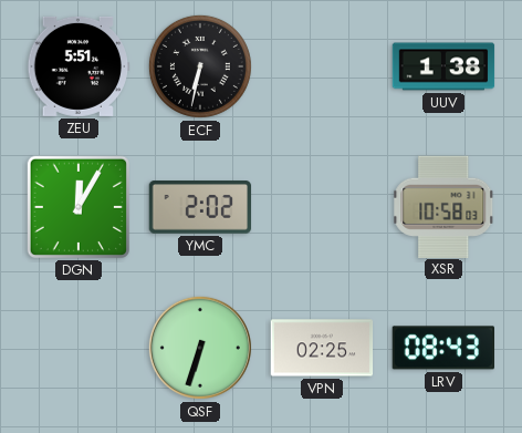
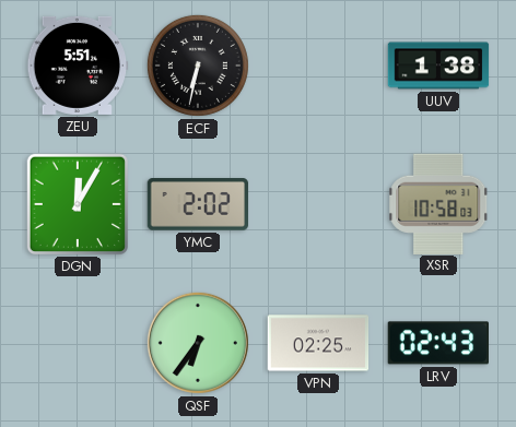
QSF: 6:33 -> 6:36
LRV: 08:43 -> 02:43
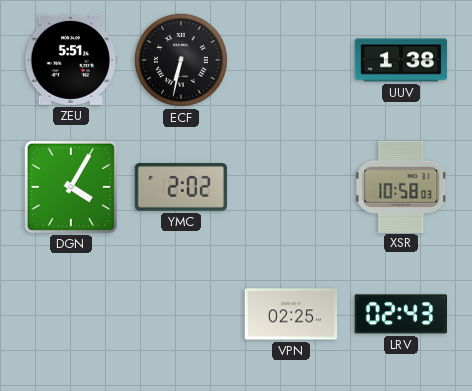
DGN: 12:05 -> 4:05
QSF: 6:36 -> none
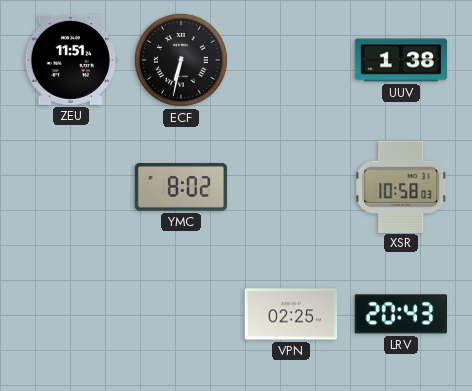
ZEU: 5:51 -> 11:51
DGN: 4:05 -> none
YMC: 2:02 -> 8:02
LRV: 02:43 -> 20:43
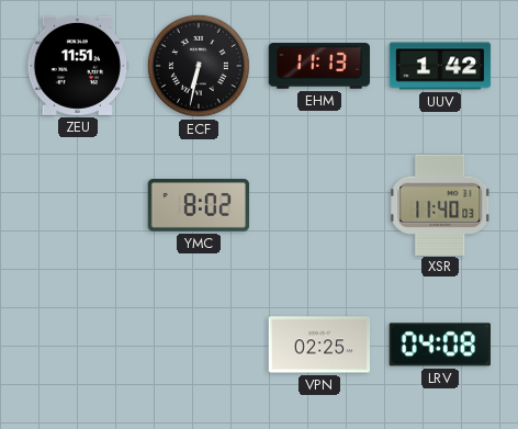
EHM: none -> 11:13
UUV: 1:38 -> 1:42
XSR: 10:58 -> 11:40
LRV: 20:43 -> 04:08
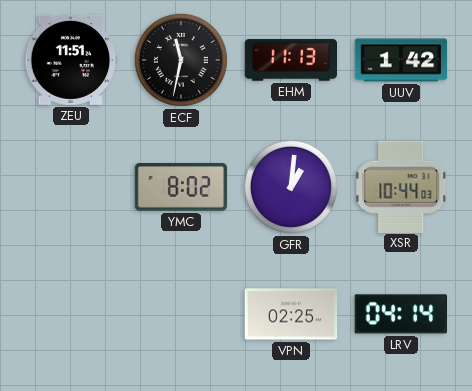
ECF: 6:32 -> 11:32
GFR: none -> 1:01
XSR: 11:40 -> 10:44
LRV: 04:08 -> 04:14
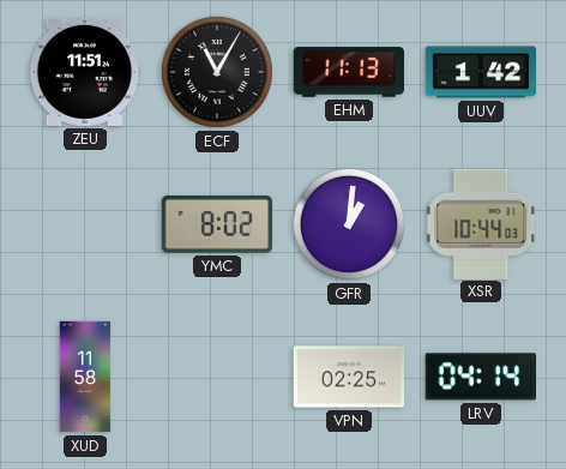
ECF: 11:32 -> 11:05
XUD: none -> 11:58
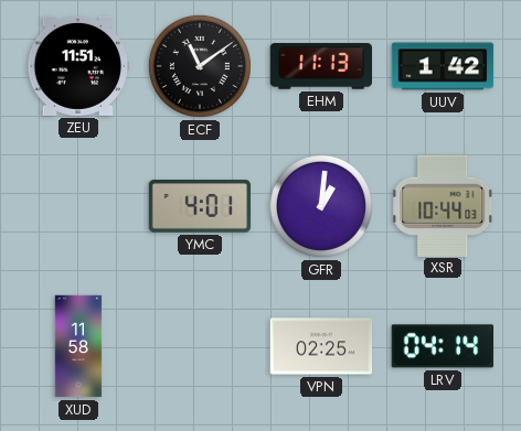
ECF: 11:05 -> 11:09
YMC: 8:02 -> 4:01
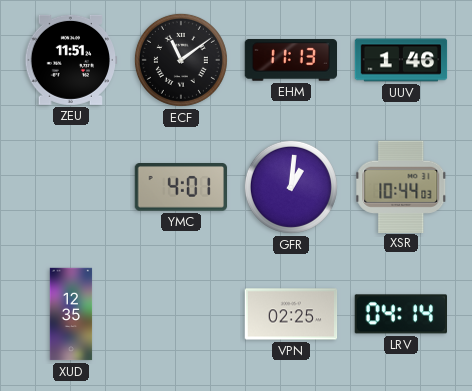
UUV: 1:42 -> 1:46
XUD: 11:58 -> 12:35
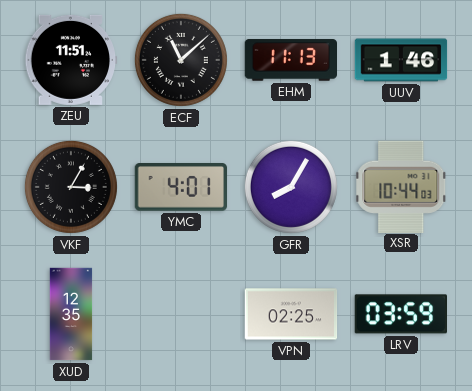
ECF: 11:09 -> 11:08
VKF: none -> 3:05
GFR: 1:01 -> 8:05
LRV: 04:14 -> 03:59
